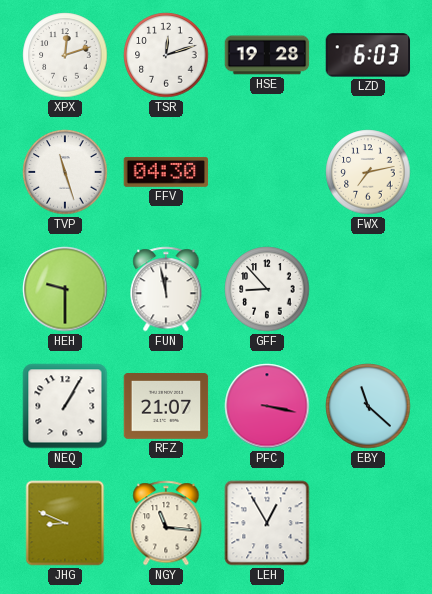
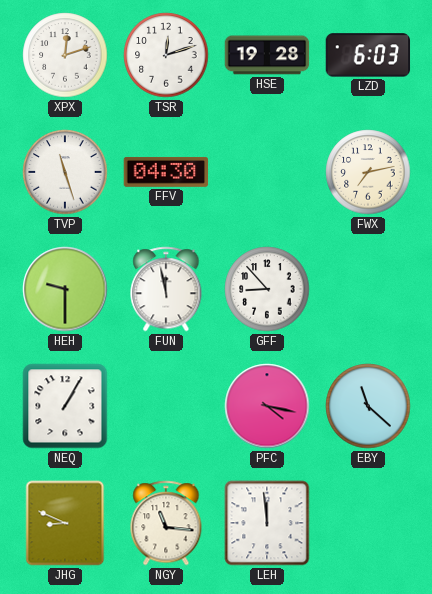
RFZ: 21:07 -> none
PFC: 3:17 -> 4:17
LEH: 12:55 -> 11:59
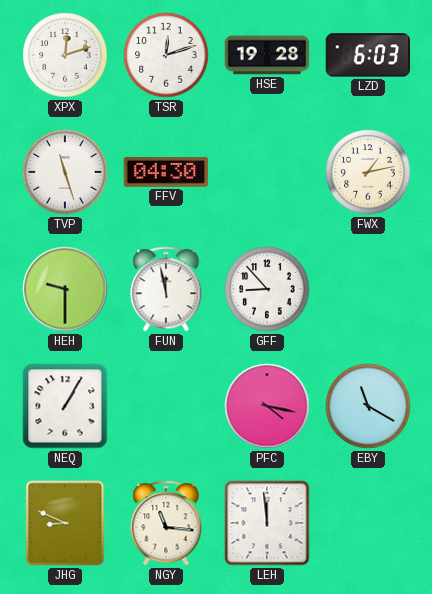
FWX: 7:13 -> 1:13
EBY: 11:22 -> 11:20
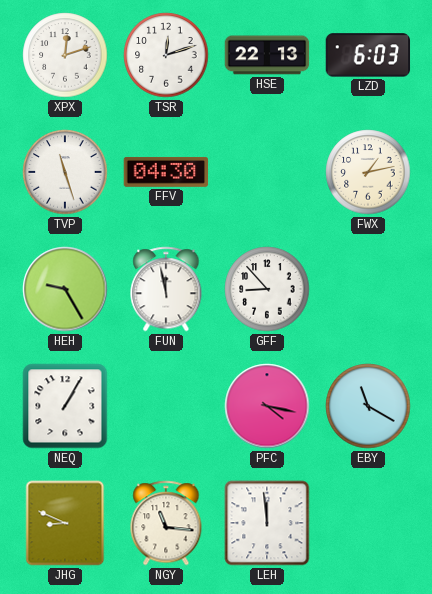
HSE: 19:28 -> 22:13
HEH: 9:30 -> 9:25
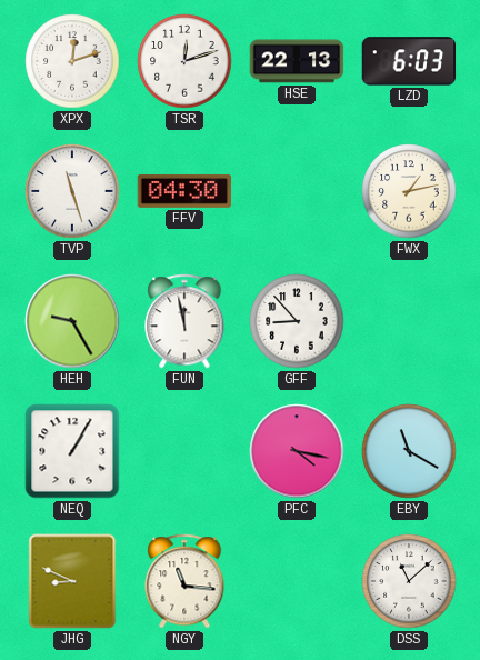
LEH: 11:59 -> none
DSS: none -> 11:08
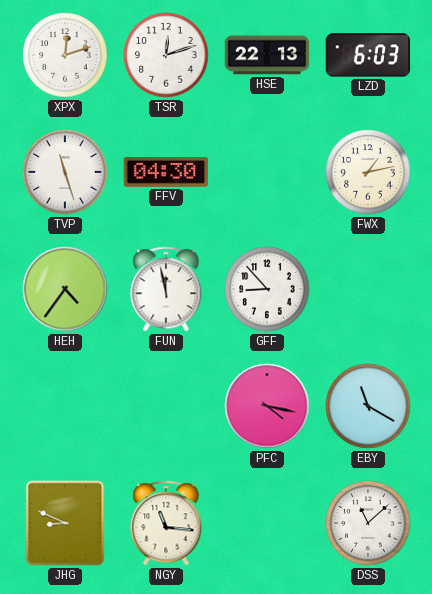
HEH: 9:25 -> 4:36
NEQ: 1:05 -> none
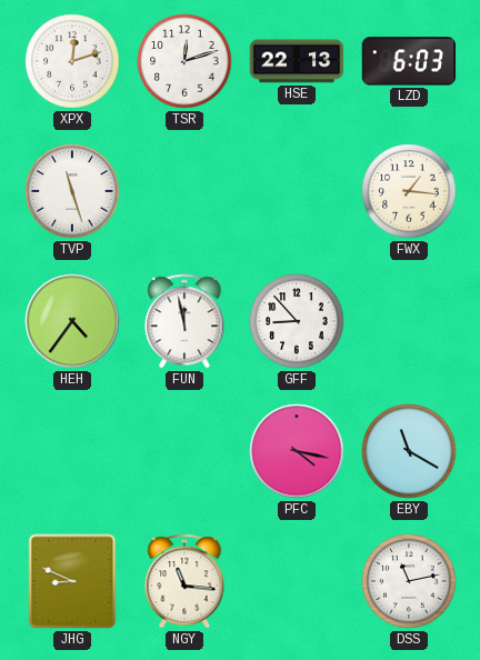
FFV: 04:30 -> none
FWX: 1:13 -> 1:16
DSS: 11:08 -> 11:13
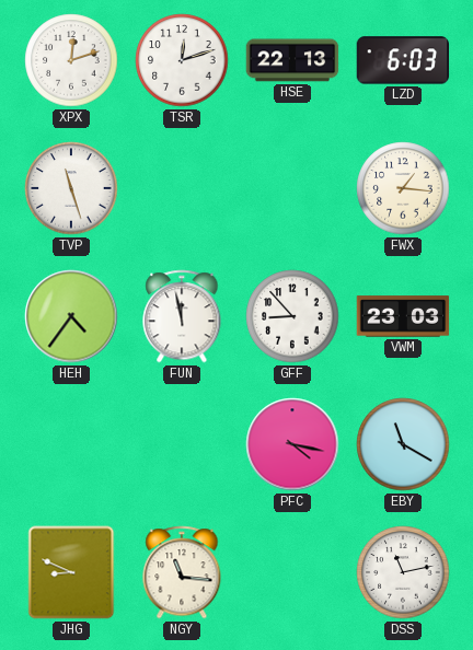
VWM: none -> 23:03
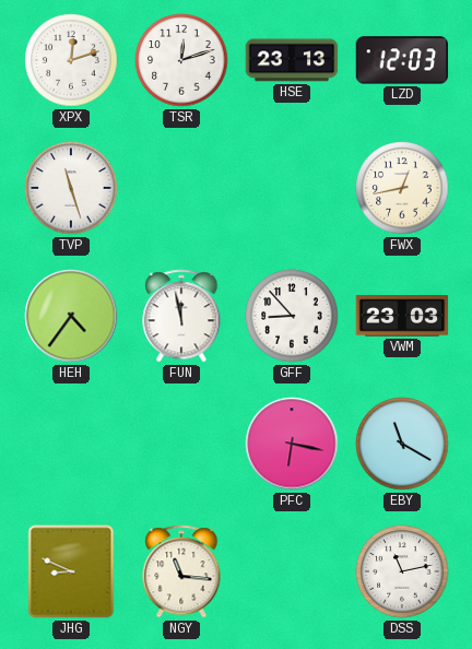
HSE: 22:13 -> 23:13
LZD: 6:03 -> 12:03
FWX: 1:16 -> 12:43
PFC: 4:17 -> 6:17
